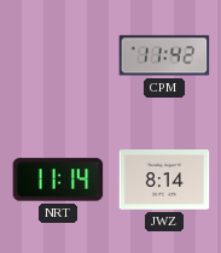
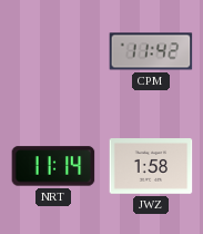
JWZ: 8:14 -> 1:58
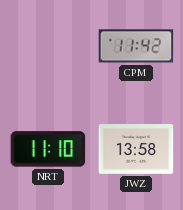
NRT: 11:14 -> 11:10
JWZ: 1:58 -> 13:58
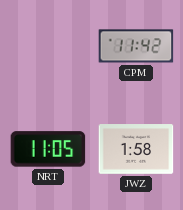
NRT: 11:10 -> 11:05
JWZ: 13:58 -> 1:58
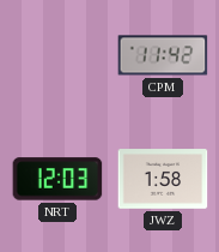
NRT: 11:05 -> 12:03
